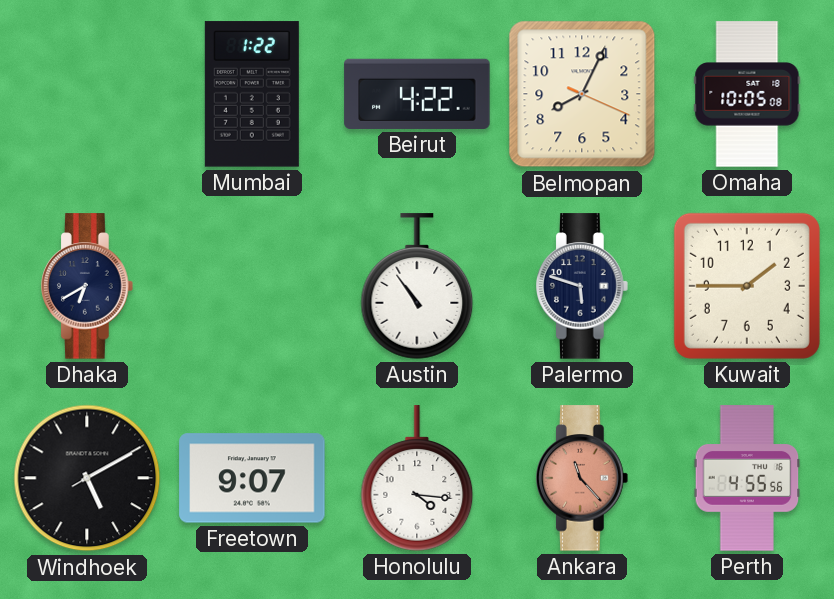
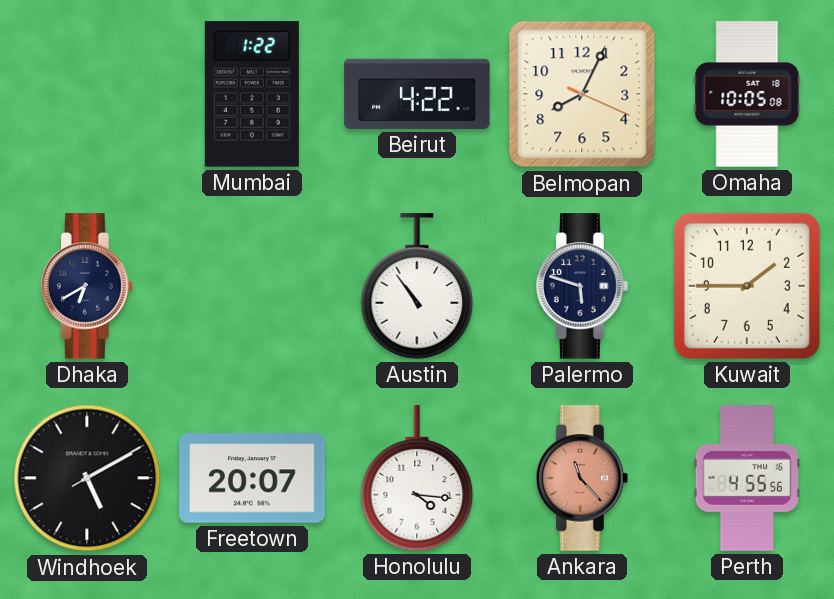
Freetown: 9:07 -> 20:07
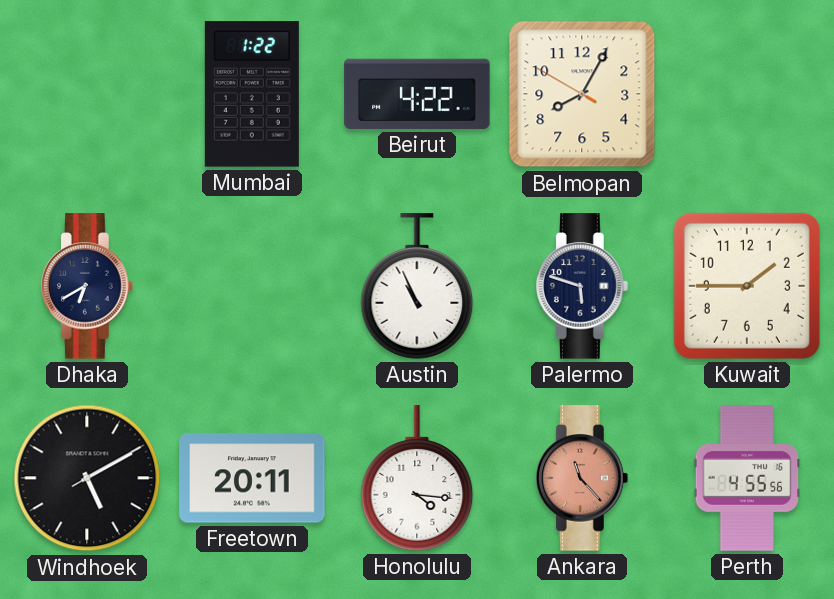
Belmopan: 8:04:19 -> 8:04:50
Omaha: 10:05 -> none
Austin: 10:54 -> 10:56
Freetown: 20:07 -> 20:11
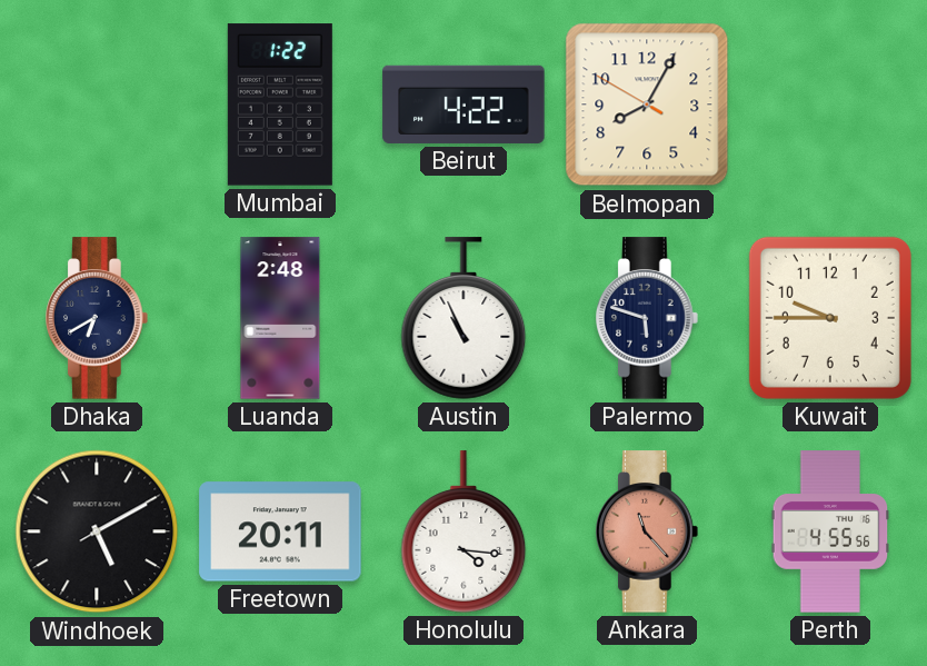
Luanda: none -> 2:48
Kuwait: 1:45 -> 9:45
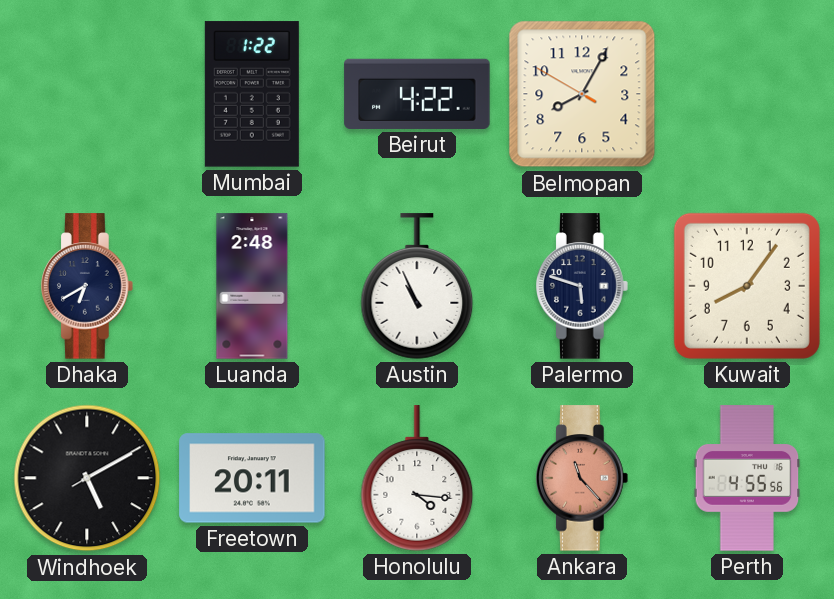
Kuwait: 9:45 -> 8:06
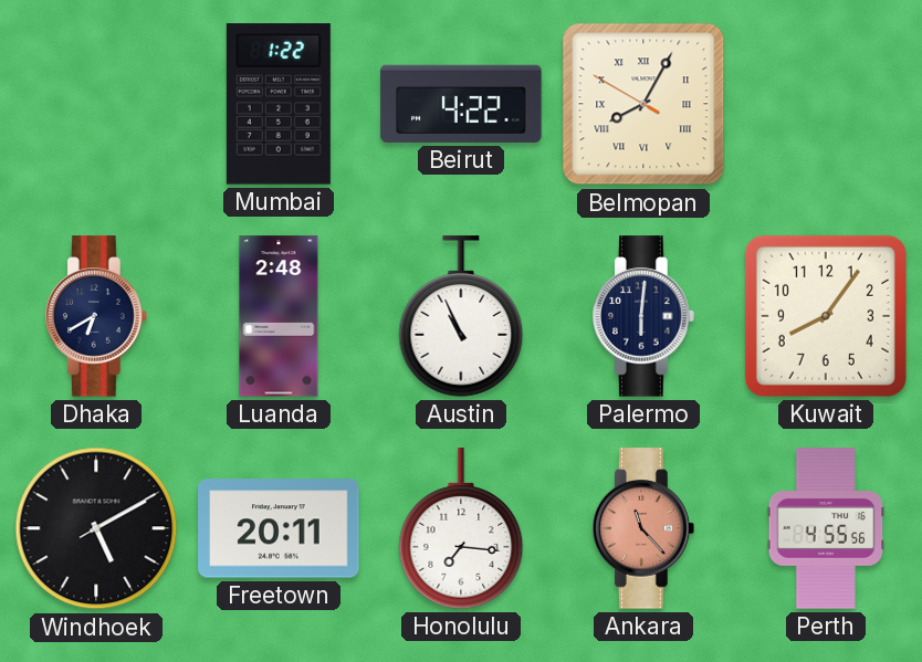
Belmopan numerals: Arabic -> Roman
Palermo: 5:48 -> 6:01
Honolulu: 4:16 -> 7:16
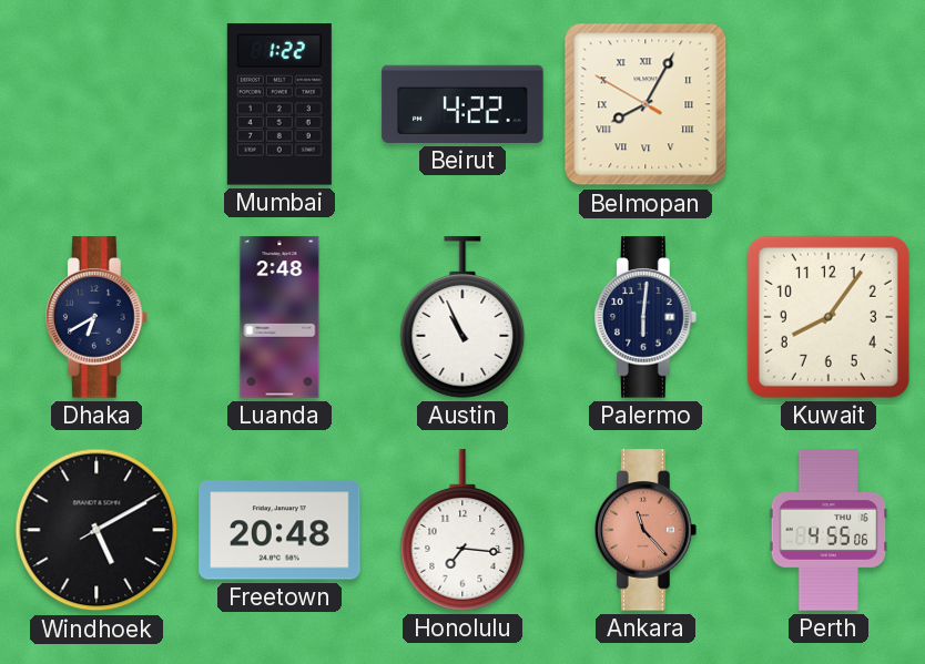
Freetown: 20:11 -> 20:48
Perth: 4:55:56 -> 4:55:06
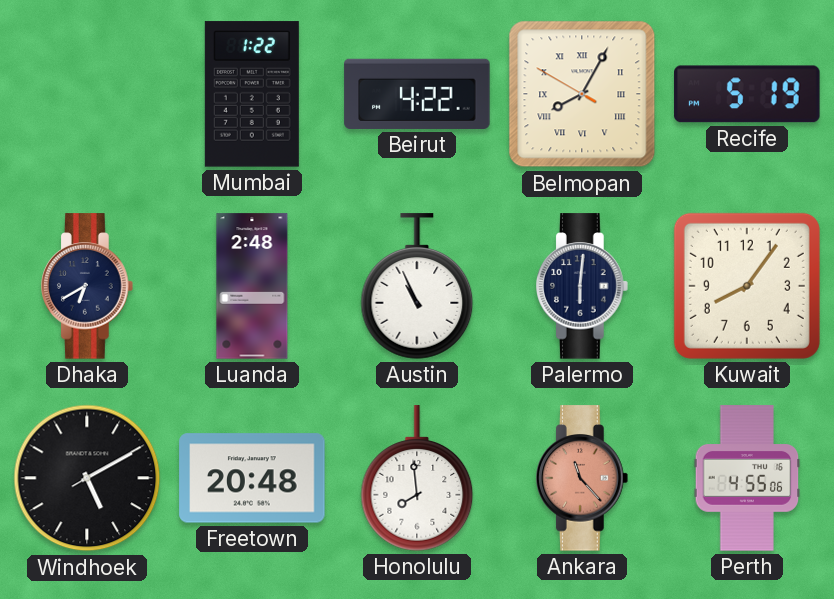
Recife: none -> 5:19
Honolulu: 7:16 -> 7:59
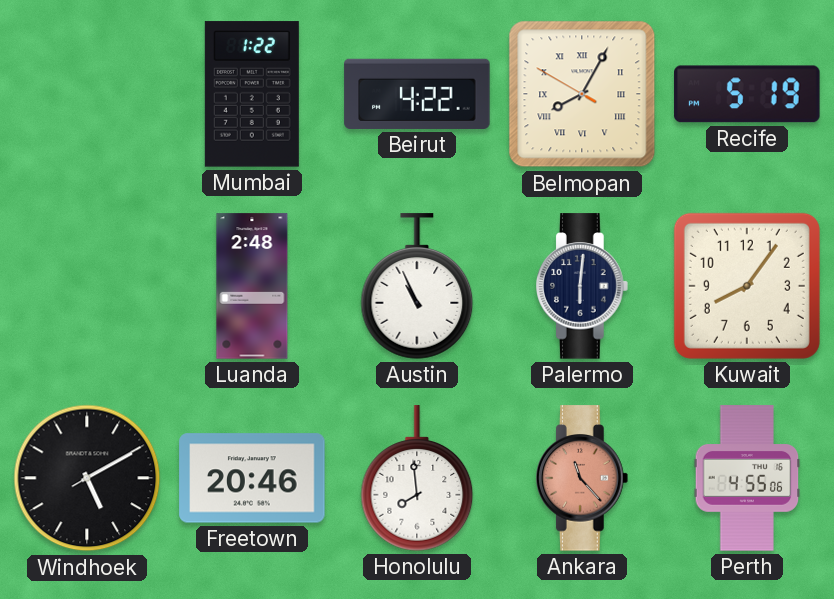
Dhaka: 6:40 -> none
Freetown: 20:48 -> 20:46
